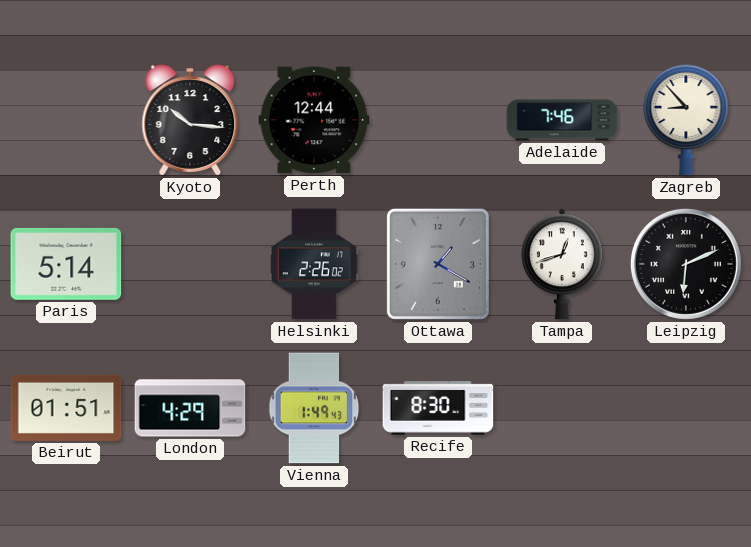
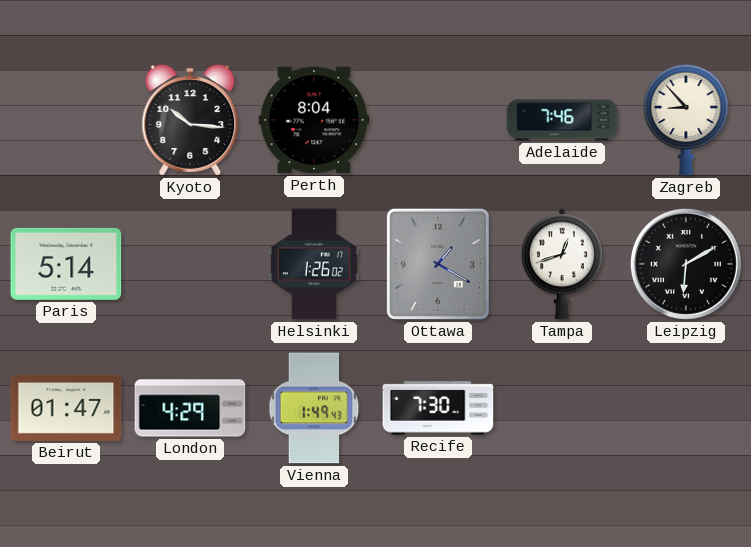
Perth: 12:44 -> 8:04
Helsinki: 2:26 -> 1:26
Leipzig: 6:11 -> 6:10
Beirut: 01:51 -> 01:47
Recife: 8:30 -> 7:30
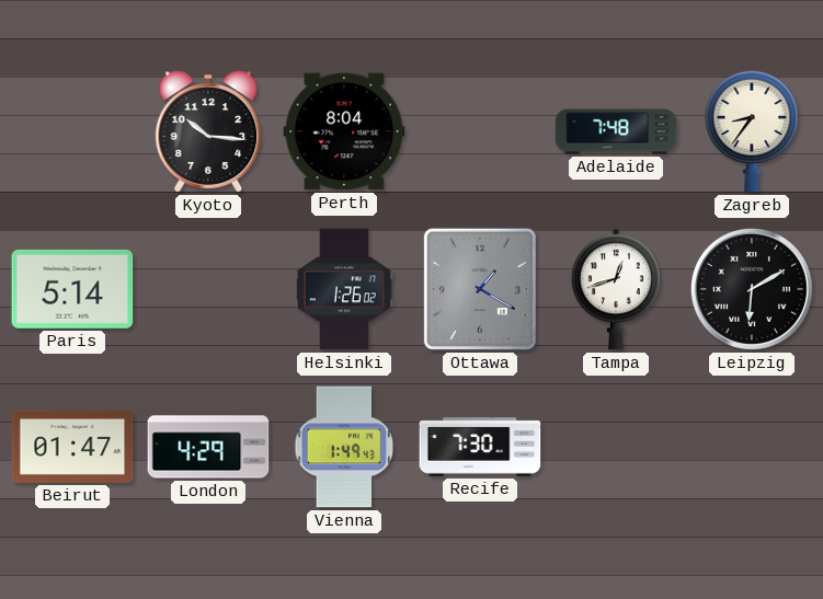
Adelaide: 7:46 -> 7:48
Zagreb: 8:53 -> 8:36
